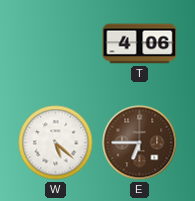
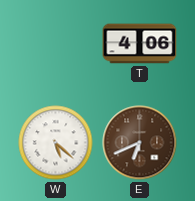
E: 6:45 -> 6:41
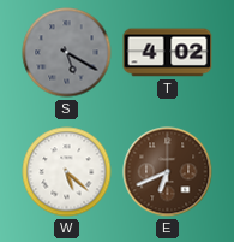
S: none -> 5:20
T: 4:06 -> 4:02
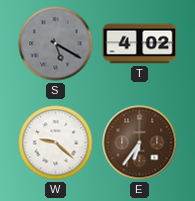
W: 5:22 -> 9:22
E: 6:41 -> 6:36
